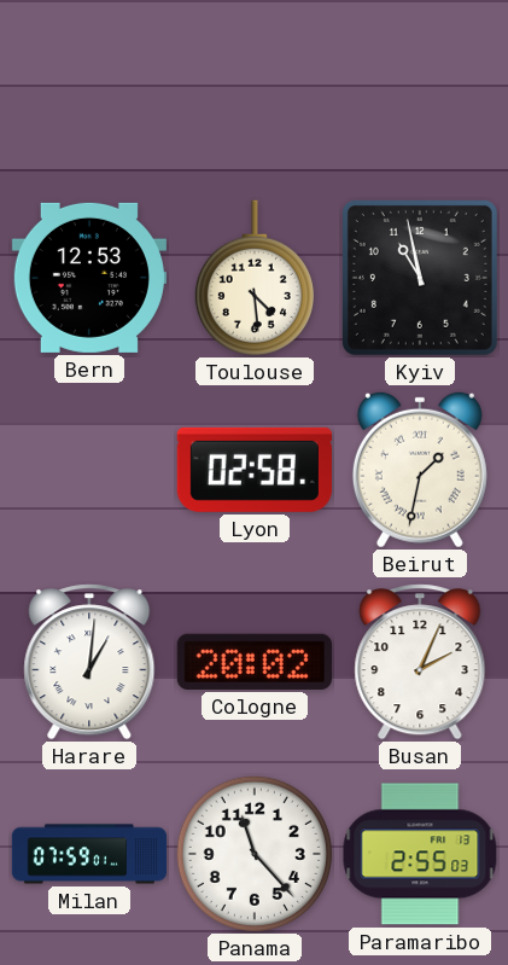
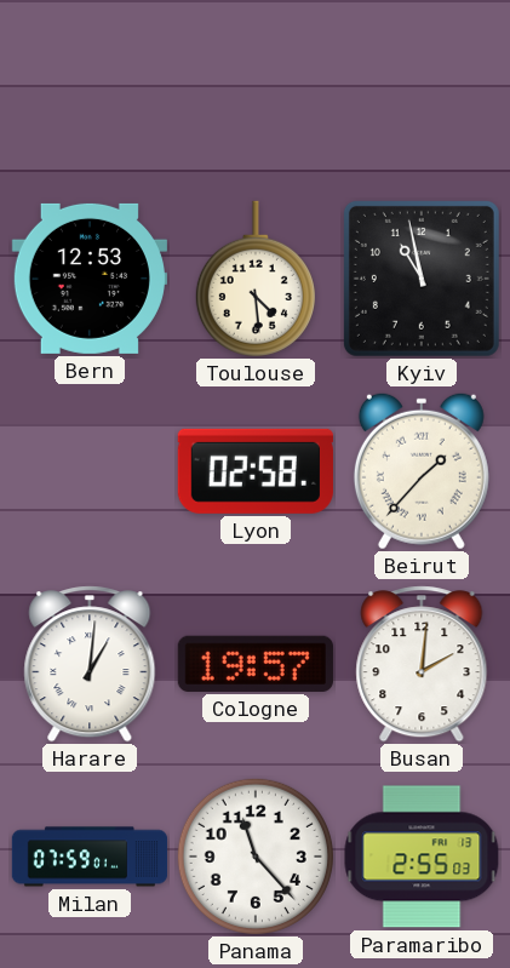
Beirut: 1:32 -> 1:37
Cologne: 20:02 -> 19:57
Busan: 2:04 -> 2:01
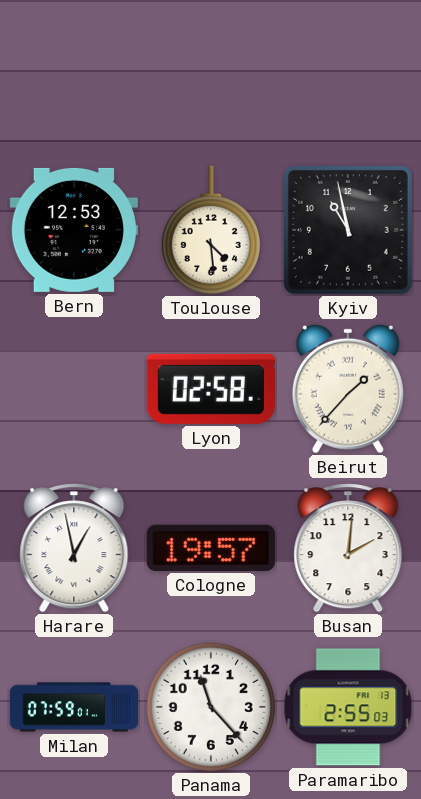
Harare: 1:01 -> 12:58
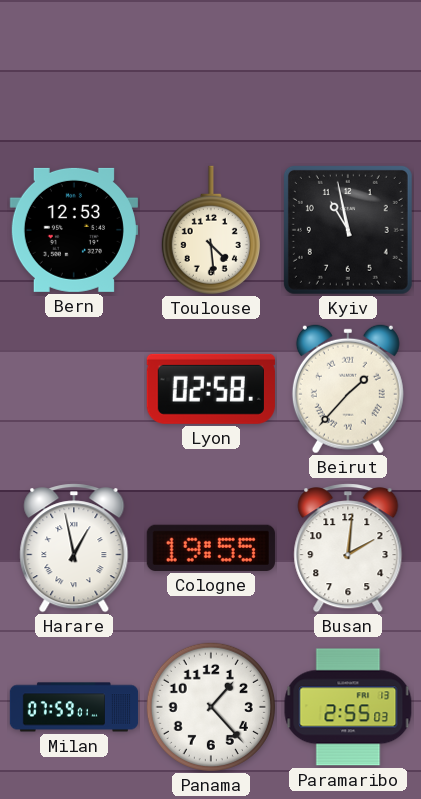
Cologne: 19:57 -> 19:55
Panama: 11:23 -> 1:23
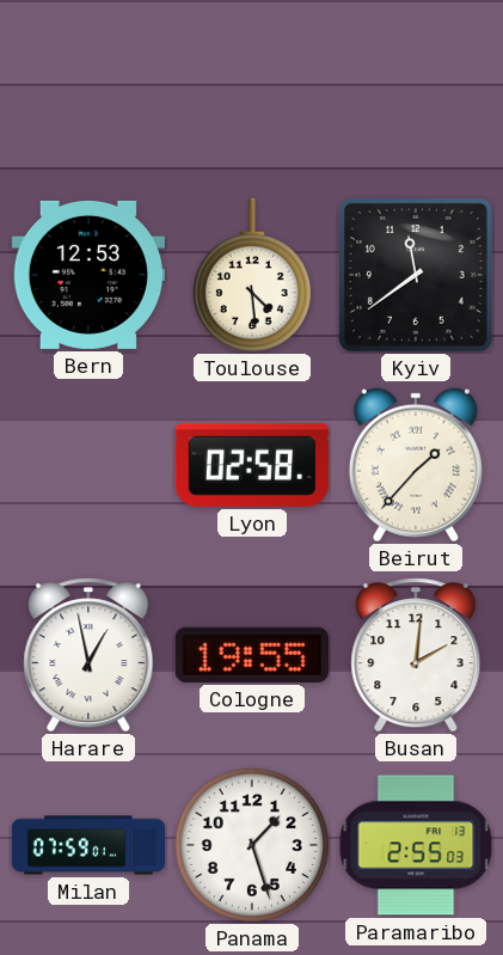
Kyiv: 10:58 -> 11:39
Panama: 1:23 -> 1:27
